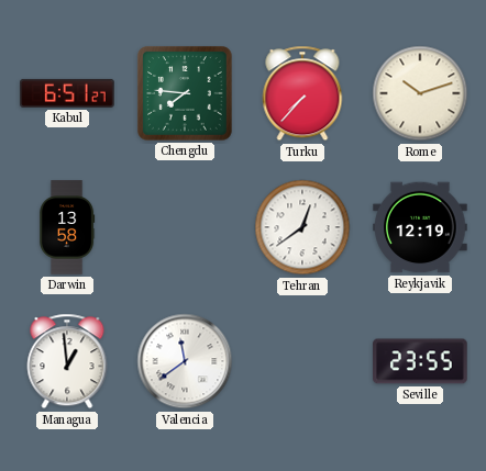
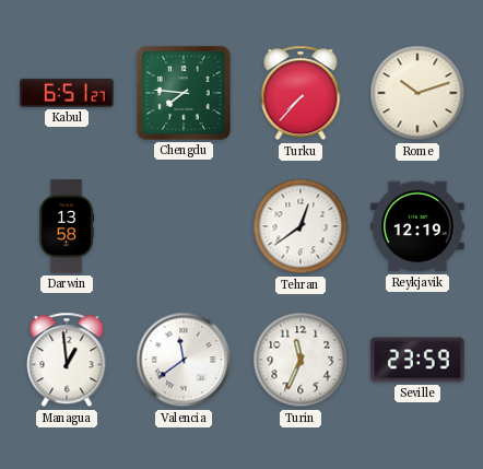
Turin: none -> 11:34
Seville: 23:55 -> 23:59
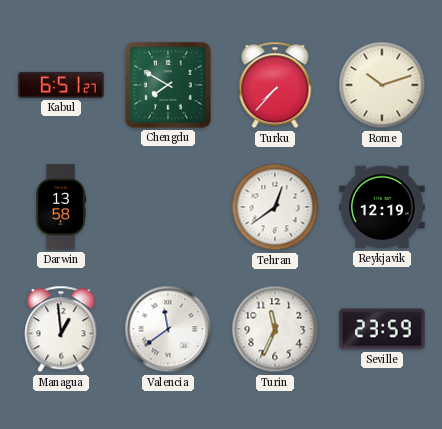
Chengdu: 7:46 -> 7:50
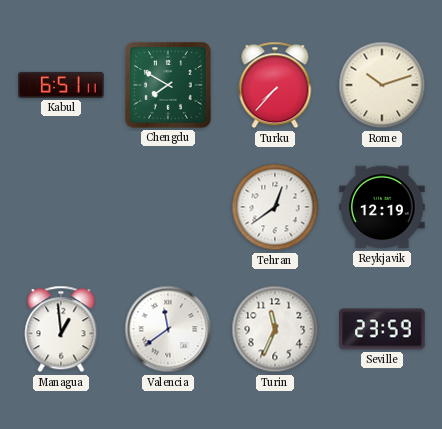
Kabul: 6:51:27 -> 6:51:11
Darwin: 13:58 -> none
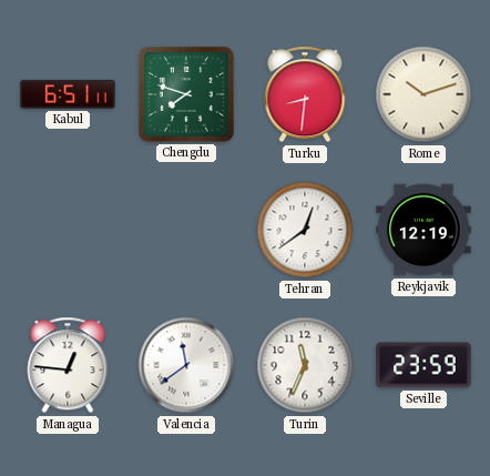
Chengdu: 7:50 -> 7:48
Turku: 7:37 -> 8:31
Managua: 12:59 -> 12:46
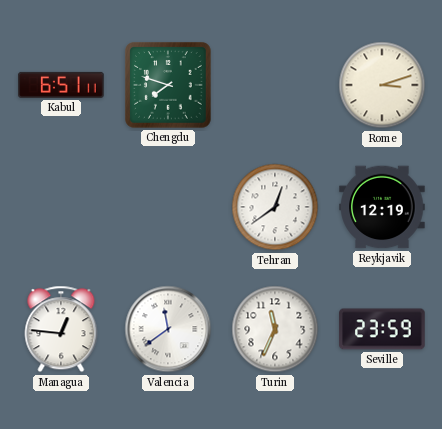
Turku: 8:31 -> none
Rome: 10:12 -> 3:12
